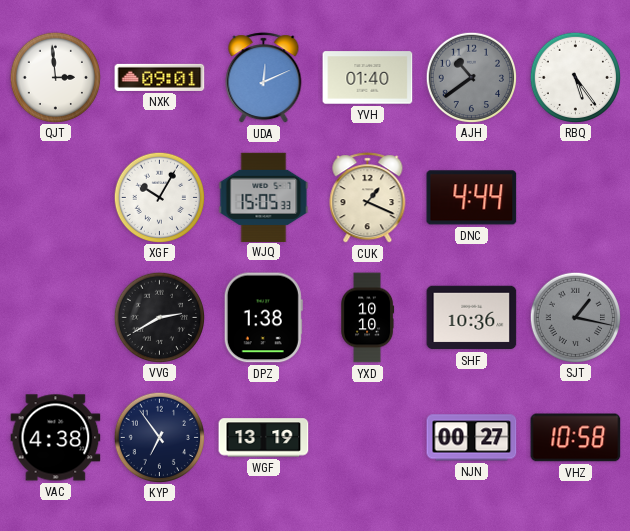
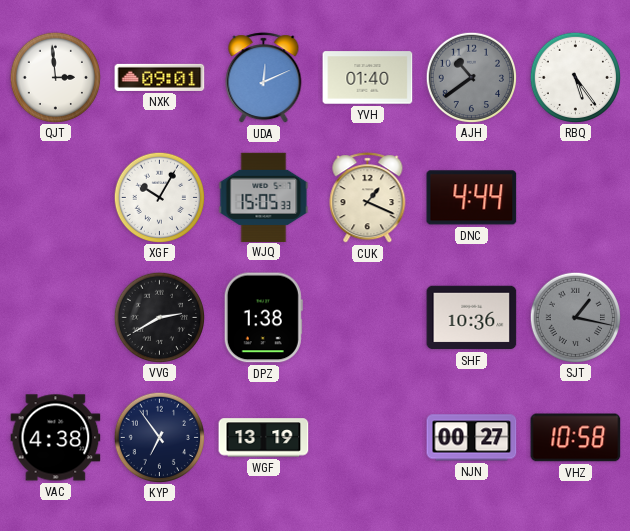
YXD: 10:10 -> none
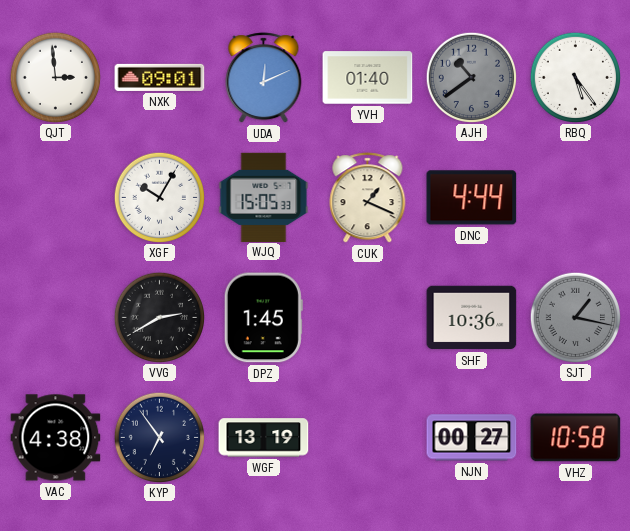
DPZ: 1:38 -> 1:45
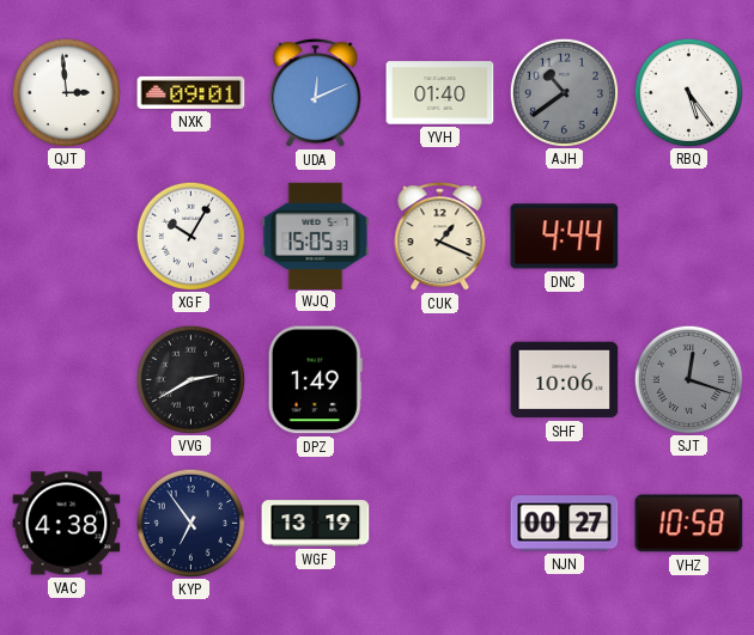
DPZ: 1:45 -> 1:49
SHF: 10:36 -> 10:06
SJT: 1:17 -> 12:18
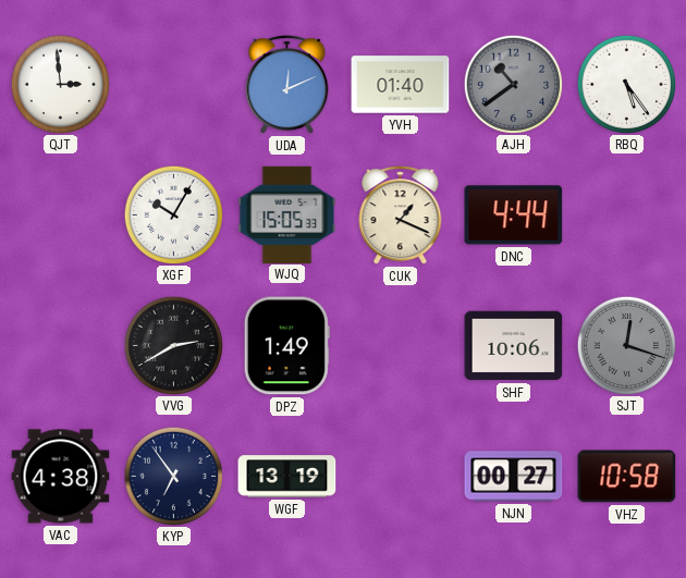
NXK: 09:01 -> none
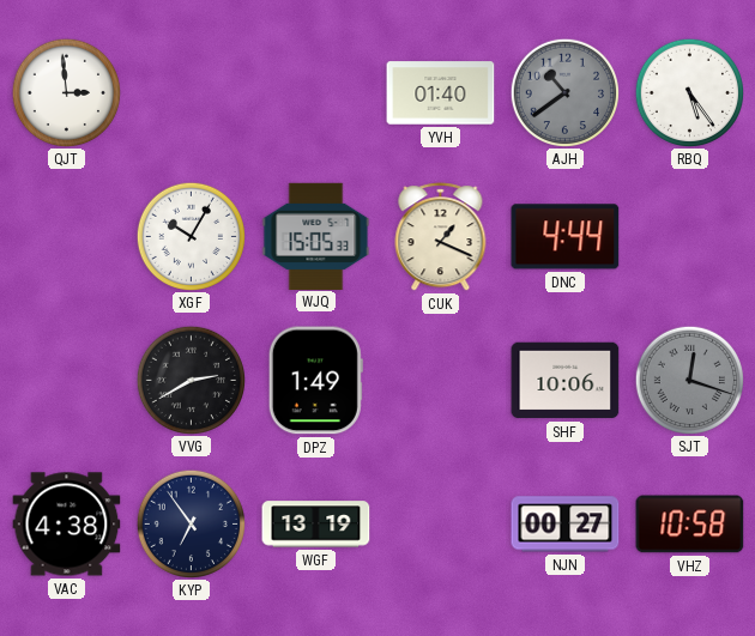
UDA: 12:11 -> none
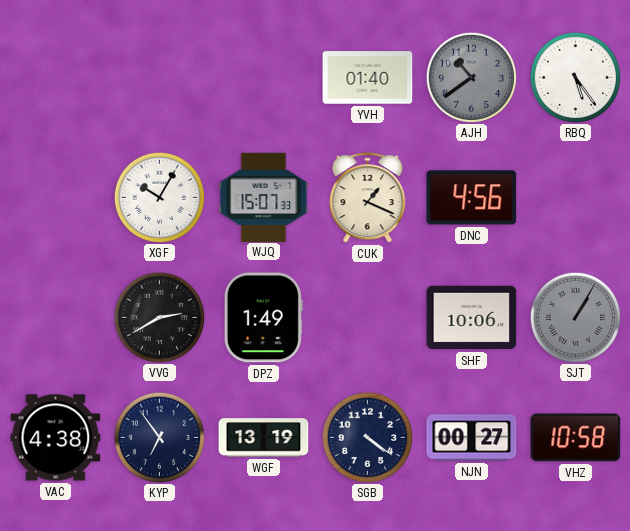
QJT: 2:59 -> none
WJQ: 15:05 -> 15:07
DNC: 4:44 -> 4:56
SJT: 12:18 -> 1:05
SGB: none -> 4:21
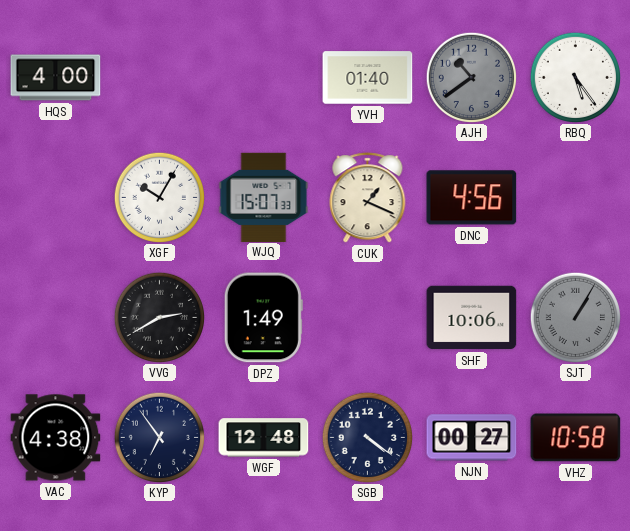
HQS: none -> 4:00
WGF: 13:19 -> 12:48
